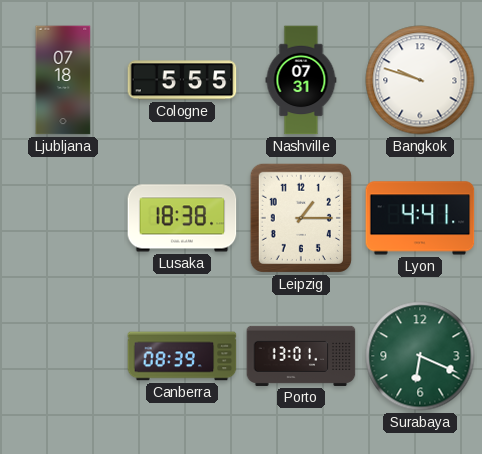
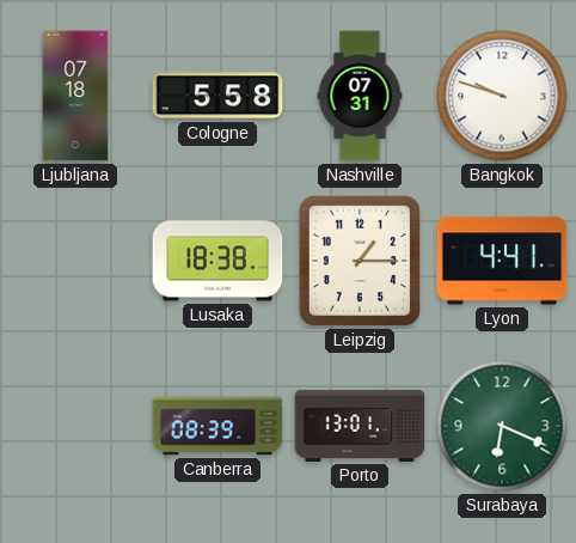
Cologne: 5:55 -> 5:58
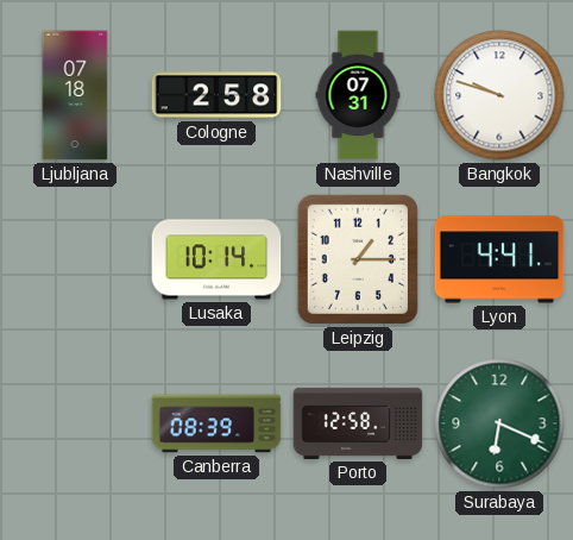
Cologne: 5:58 -> 2:58
Lusaka: 18:38 -> 10:14
Porto: 13:01 -> 12:58
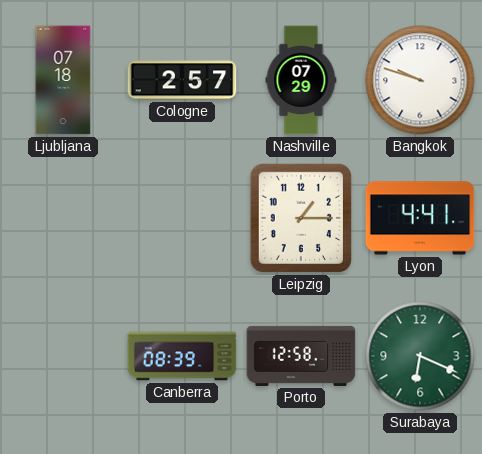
Cologne: 2:58 -> 2:57
Nashville: 07:31 -> 07:29
Lusaka: 10:14 -> none
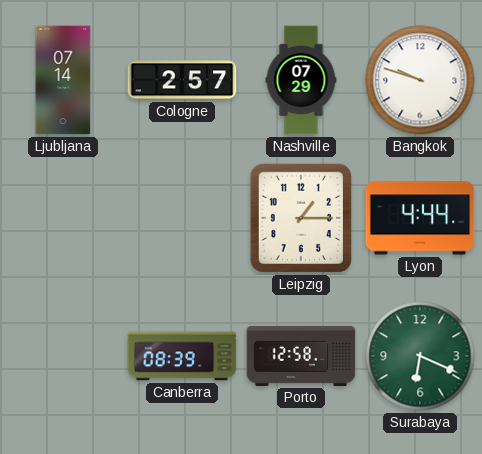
Ljubljana: 07:18 -> 07:14
Lyon: 4:41 -> 4:44
